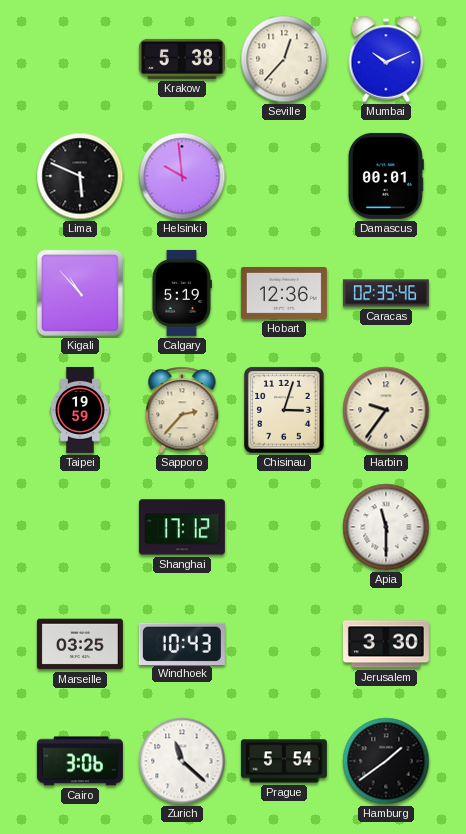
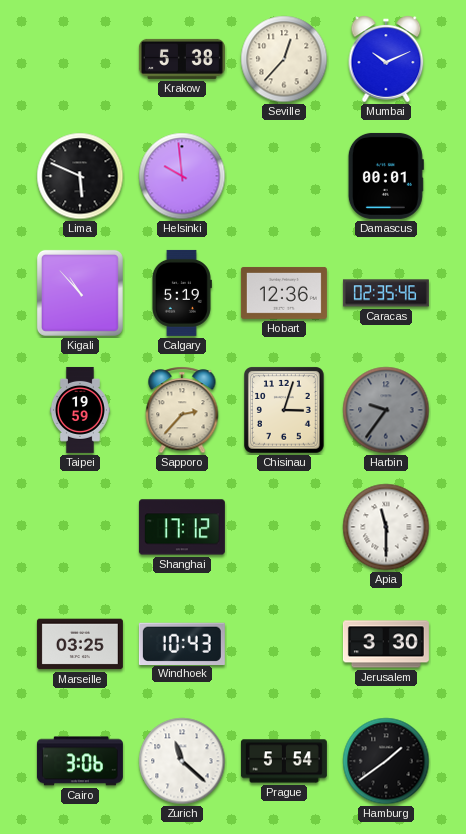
Harbin dial: cream -> grey
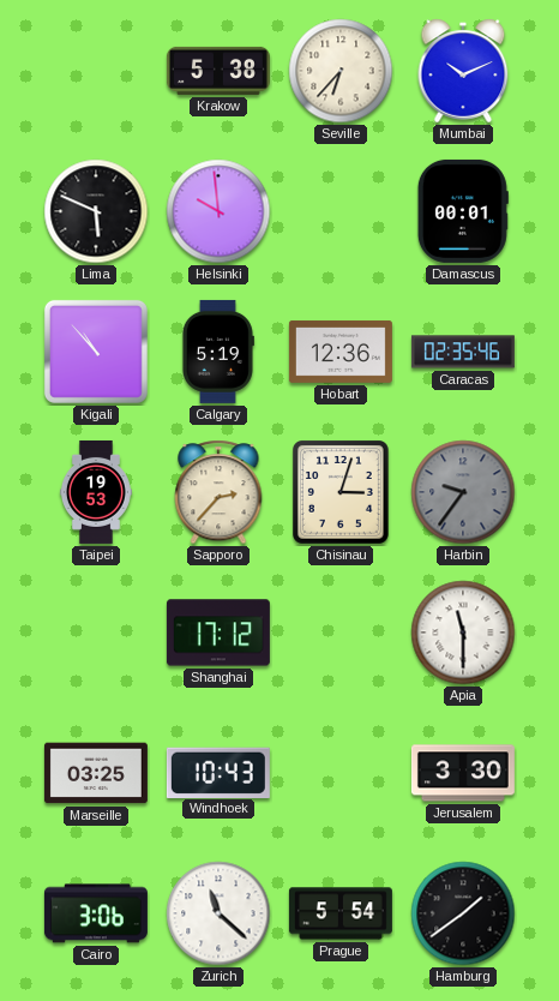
Seville: 12:37 -> 6:37
Taipei: 19:59 -> 19:53
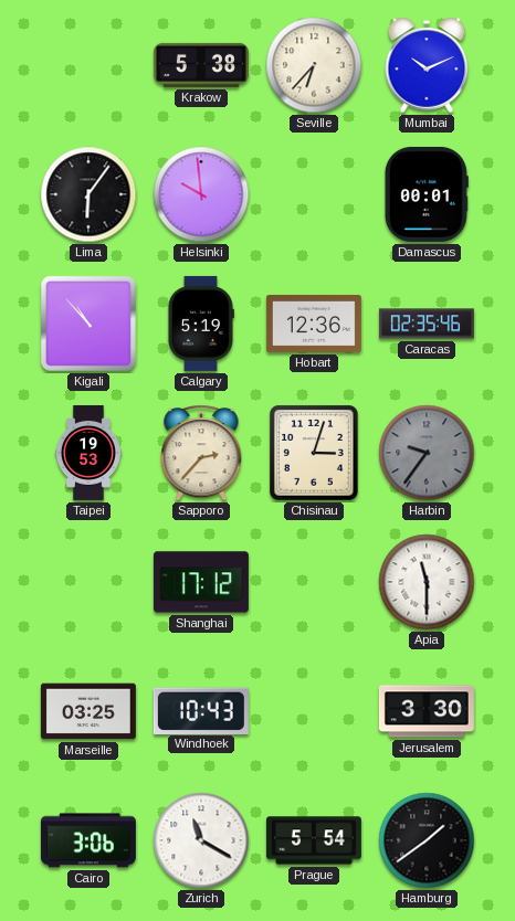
Lima: 5:49 -> 6:06
Zurich: 11:22 -> 11:20
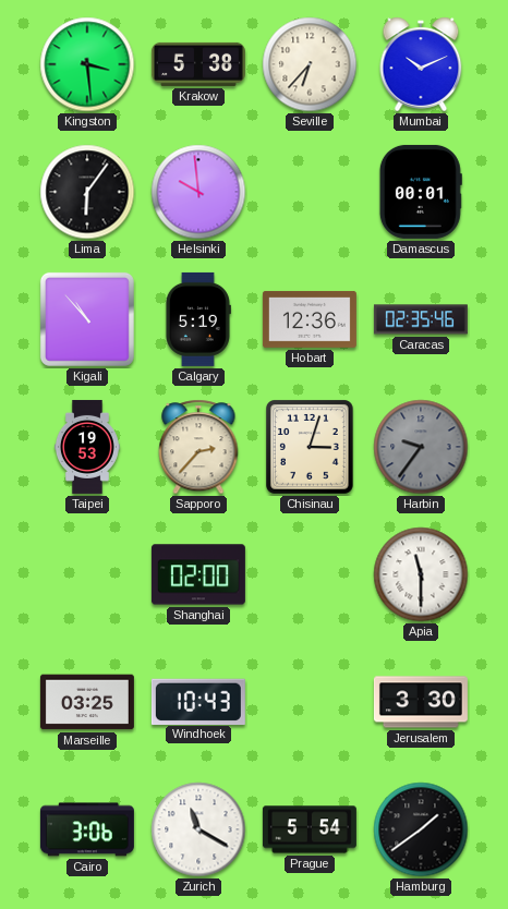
Kingston: none -> 3:29
Shanghai: 17:12 -> 02:00
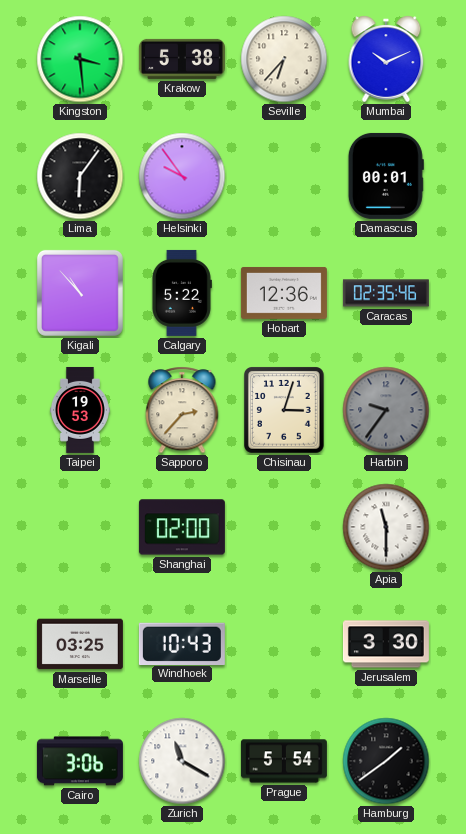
Helsinki: 9:59 -> 9:54
Calgary: 5:19 -> 5:22
